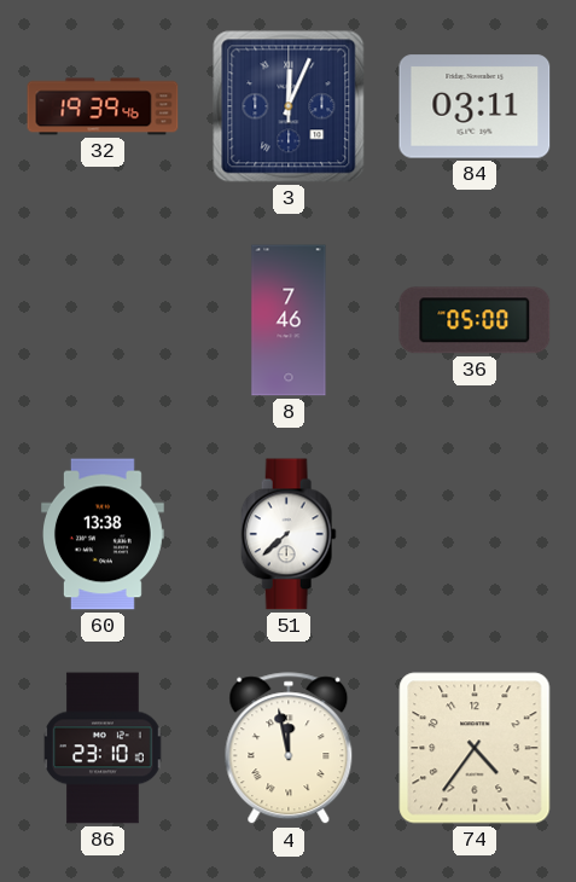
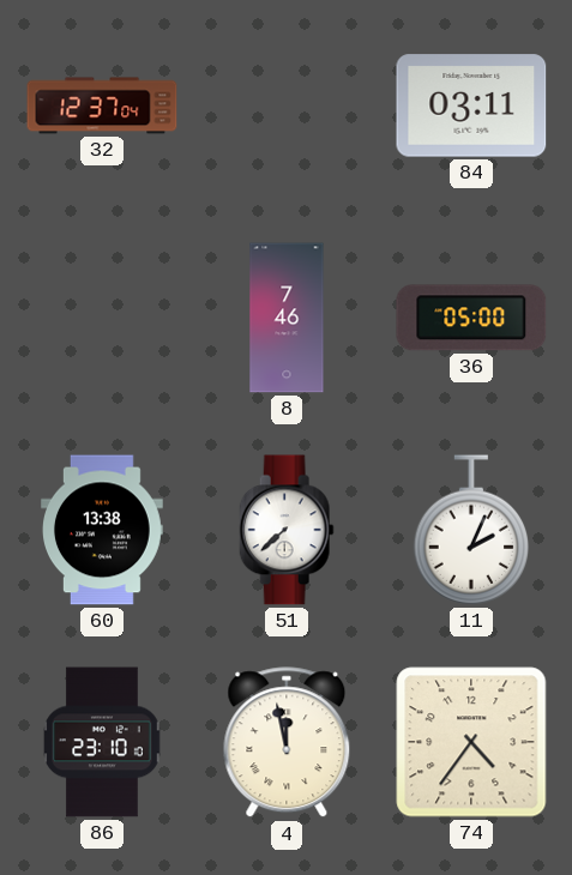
32: 19:39 -> 12:37
3: 12:04 -> none
11: none -> 2:04
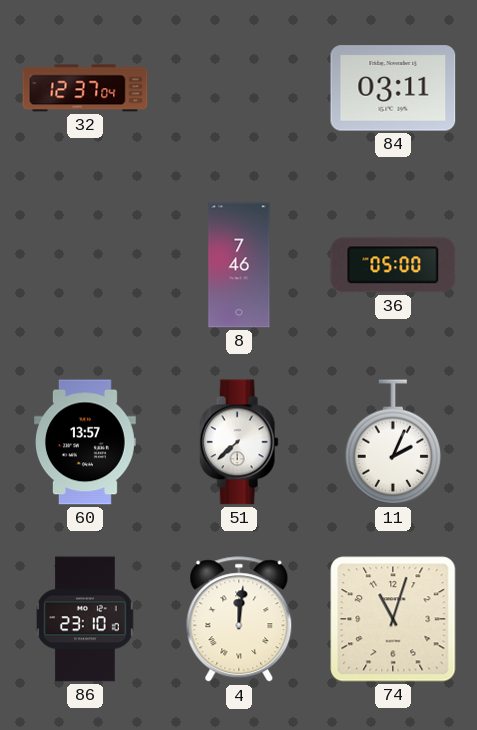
60: 13:38 -> 13:57
4: 11:58 -> 12:01
74: 4:36 -> 11:03
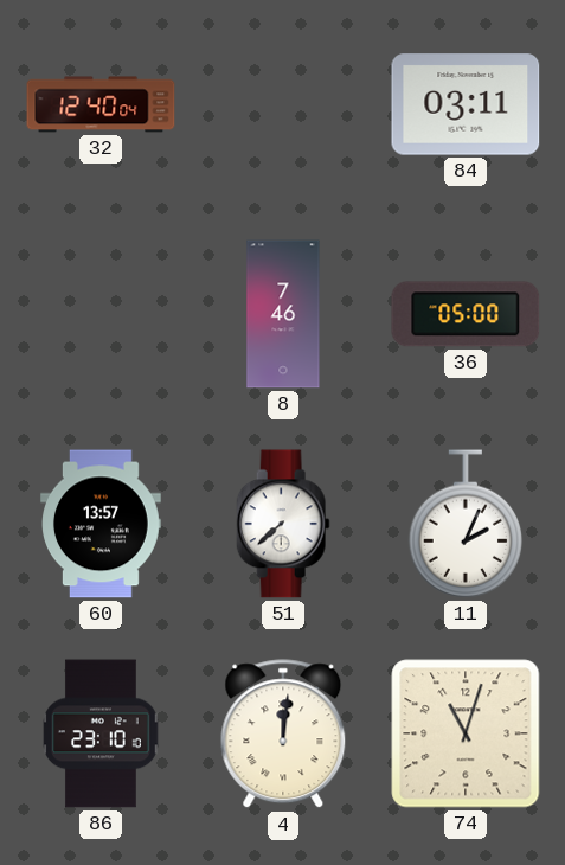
32: 12:37 -> 12:40
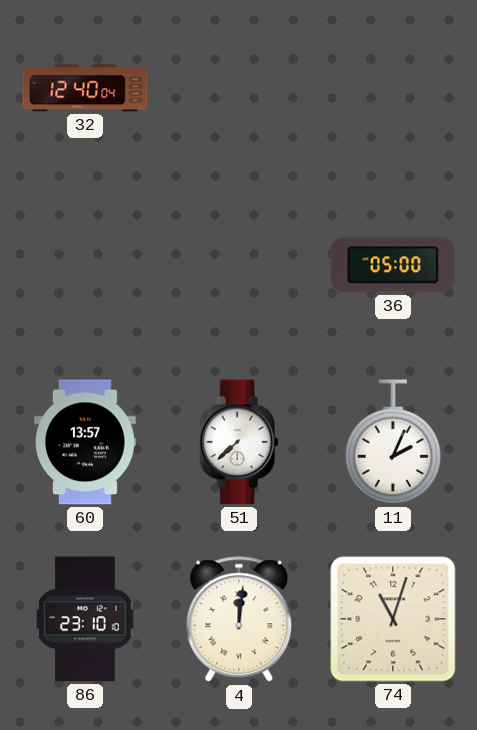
84: 03:11 -> none
8: 7:46 -> none
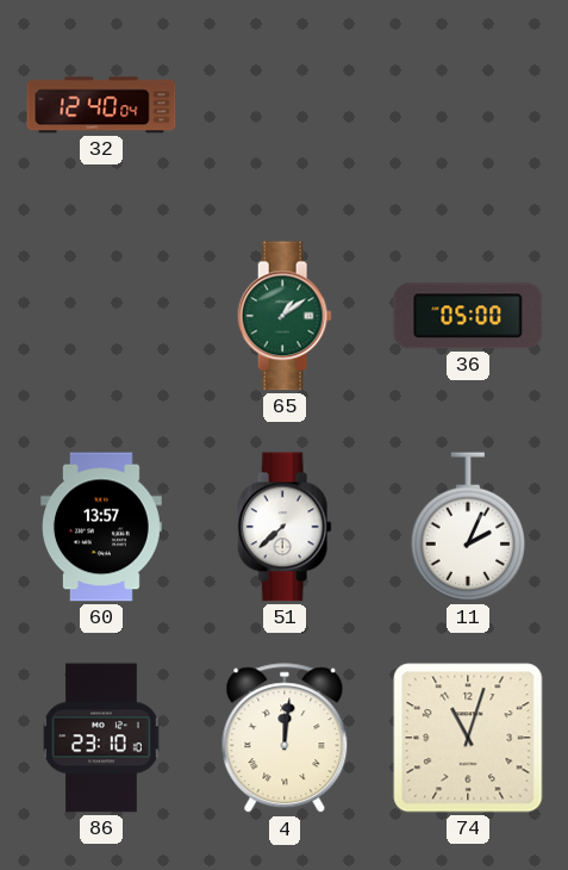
65: none -> 1:09
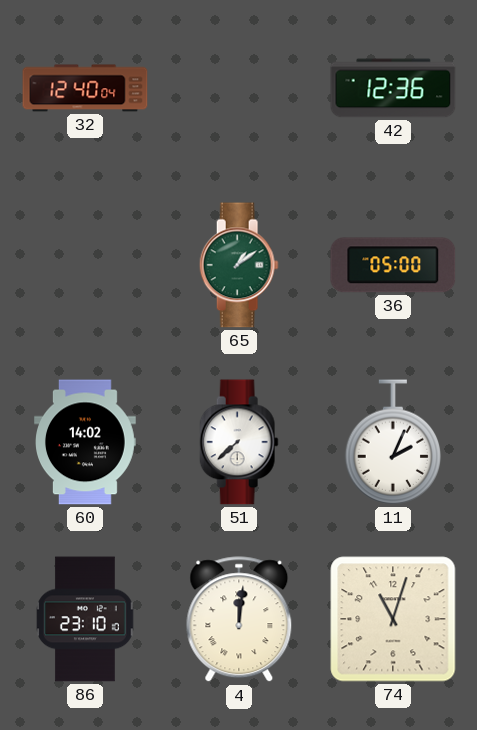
42: none -> 12:36
60: 13:57 -> 14:02
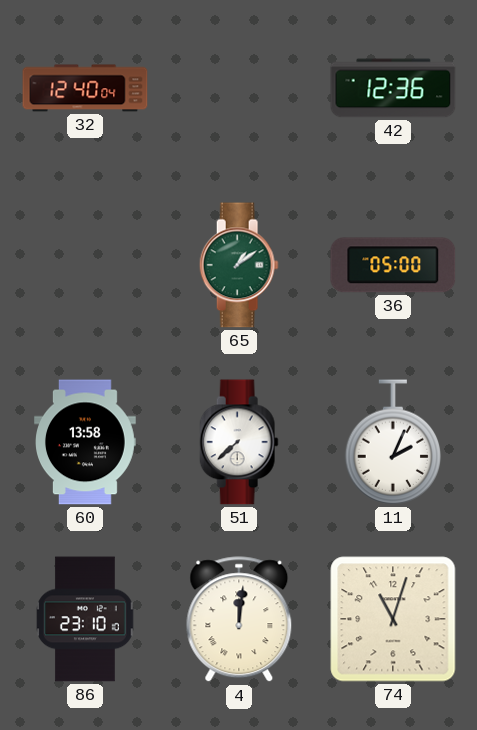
60: 14:02 -> 13:58
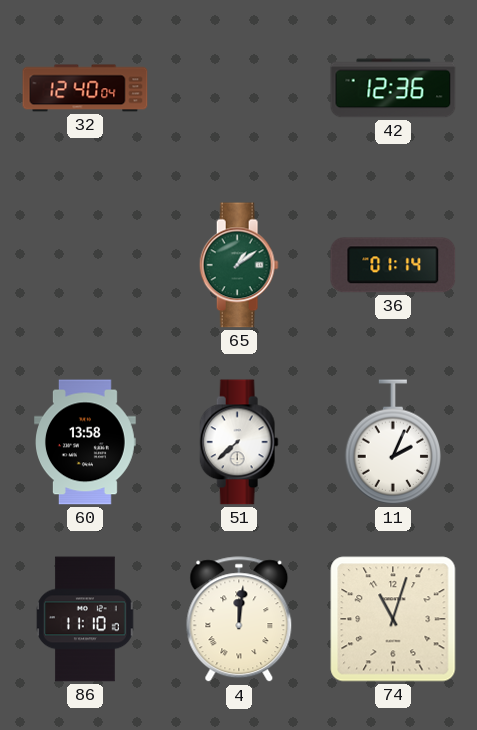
36: 05:00 -> 01:14
86: 23:10 -> 11:10
